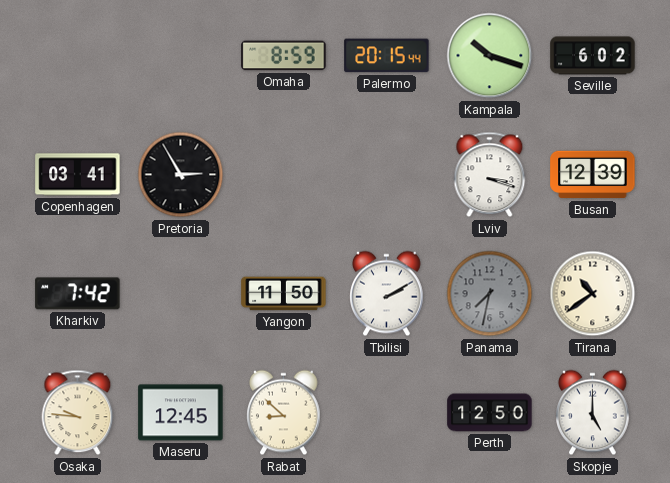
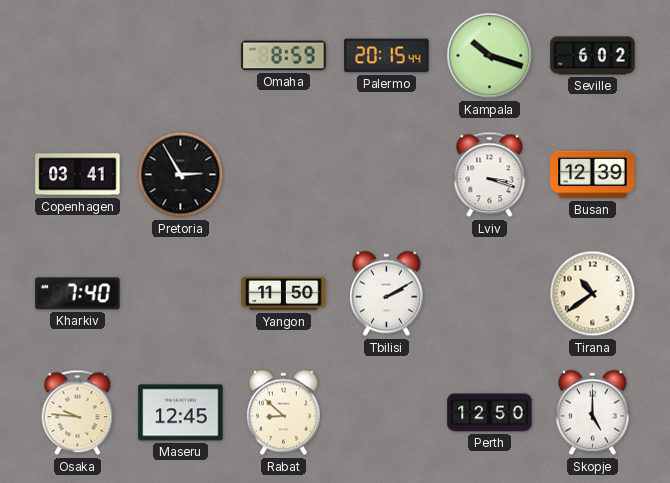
Kharkiv: 7:42 -> 7:40
Panama: 7:32 -> none
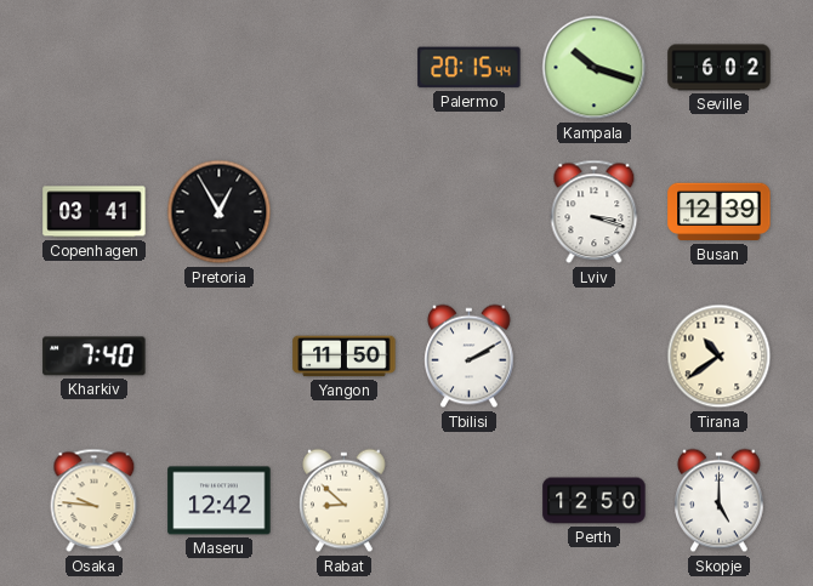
Omaha: 8:59 -> none
Pretoria: 2:55 -> 12:55
Maseru: 12:45 -> 12:42
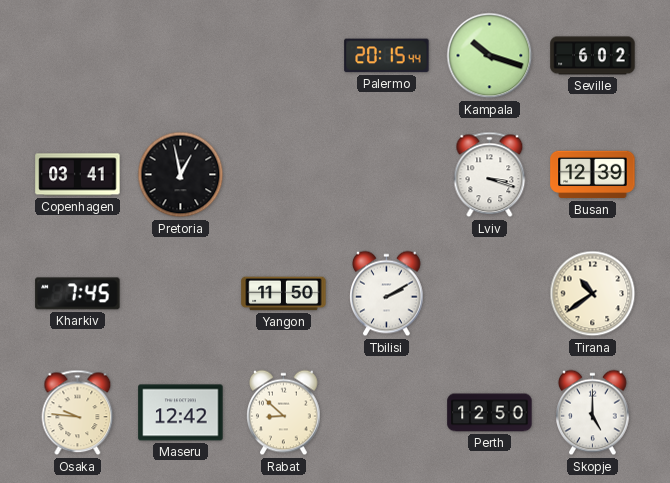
Pretoria: 12:55 -> 12:58
Kharkiv: 7:40 -> 7:45
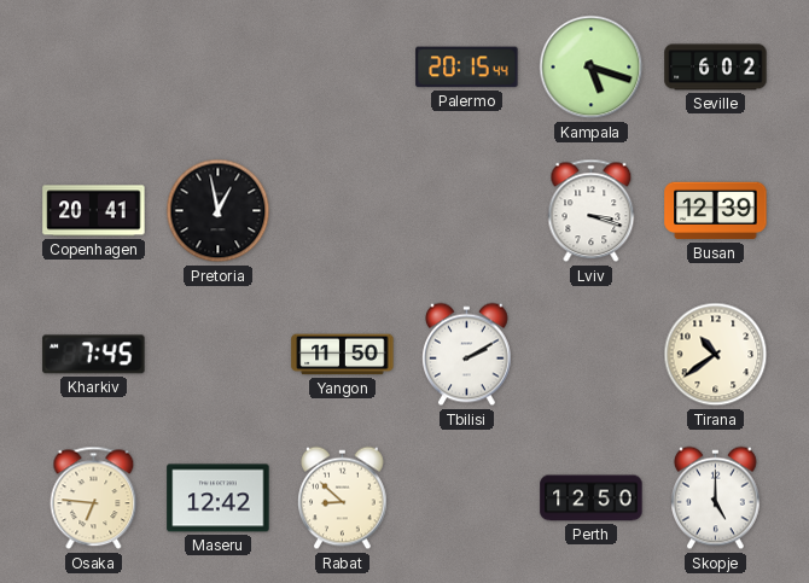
Kampala: 10:18 -> 5:18
Copenhagen: 03:41 -> 20:41
Osaka: 9:46 -> 6:46
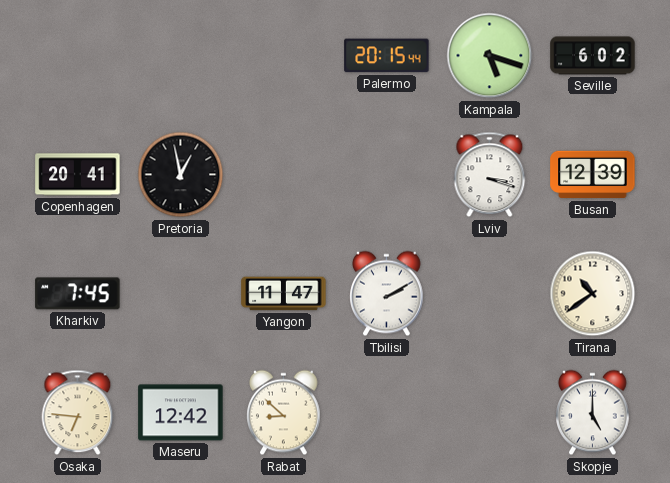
Yangon: 11:50 -> 11:47
Perth: 12:50 -> none
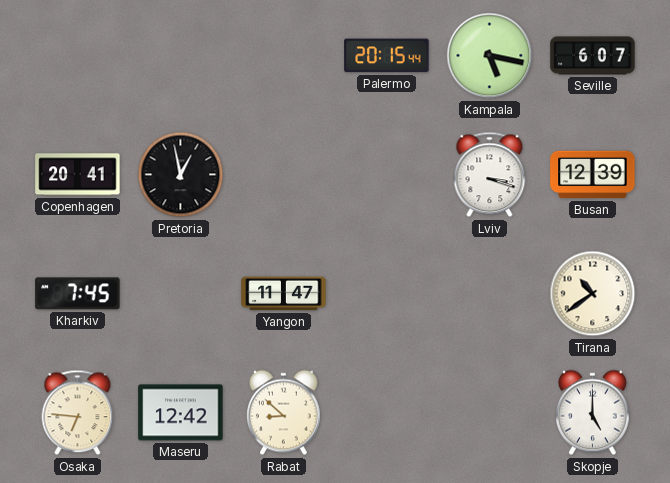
Kampala: 5:18 -> 5:17
Seville: 6:02 -> 6:07
Tbilisi: 2:10 -> none
